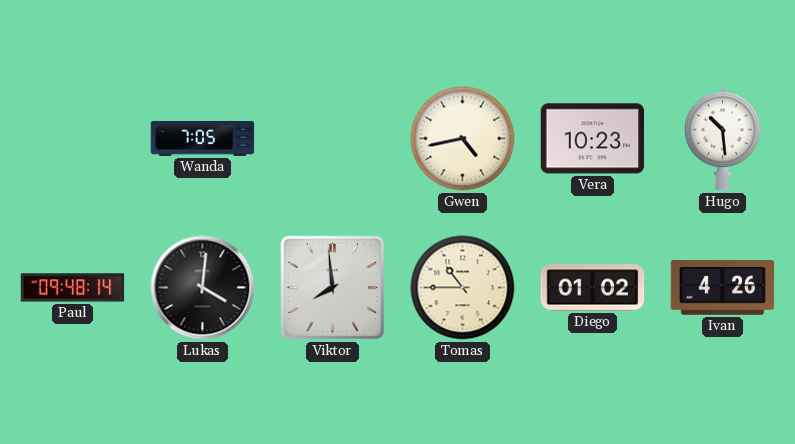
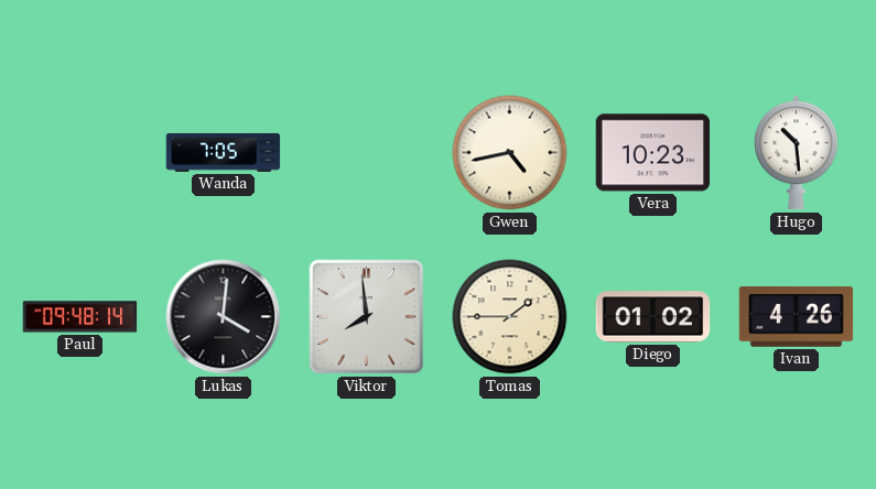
Tomas: 10:45 -> 1:45
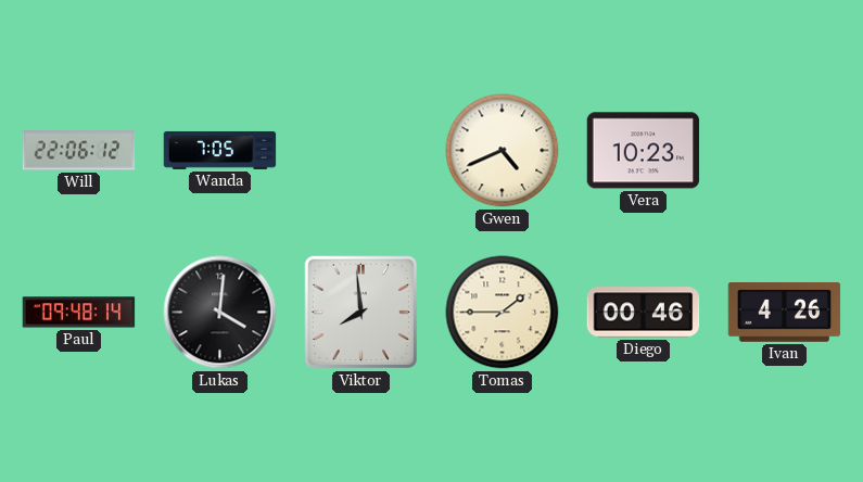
Will: none -> 22:06
Gwen: 4:43 -> 4:41
Hugo: 10:29 -> none
Diego: 01:02 -> 00:46
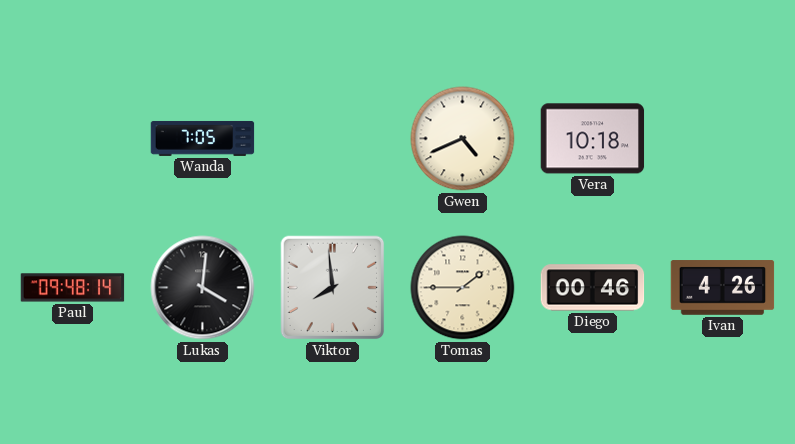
Will: 22:06 -> none
Vera: 10:23 -> 10:18
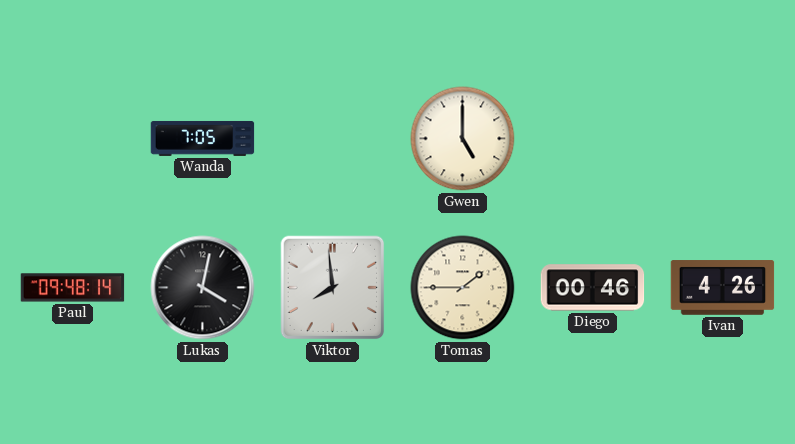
Gwen: 4:41 -> 5:00
Vera: 10:18 -> none
Lukas: 4:01 -> 4:02
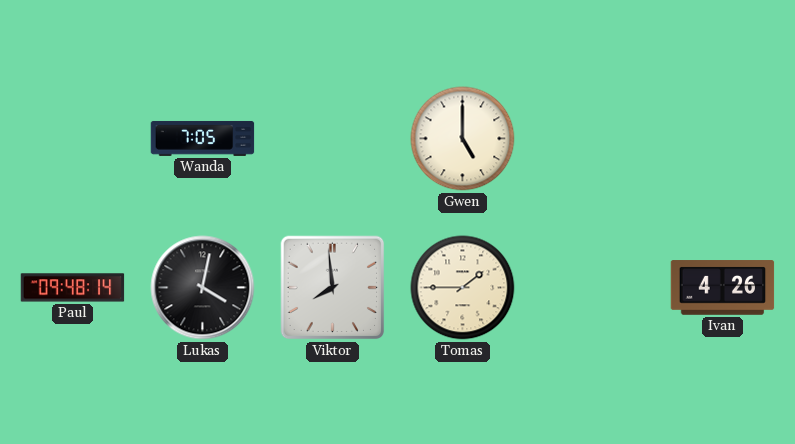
Diego: 00:46 -> none
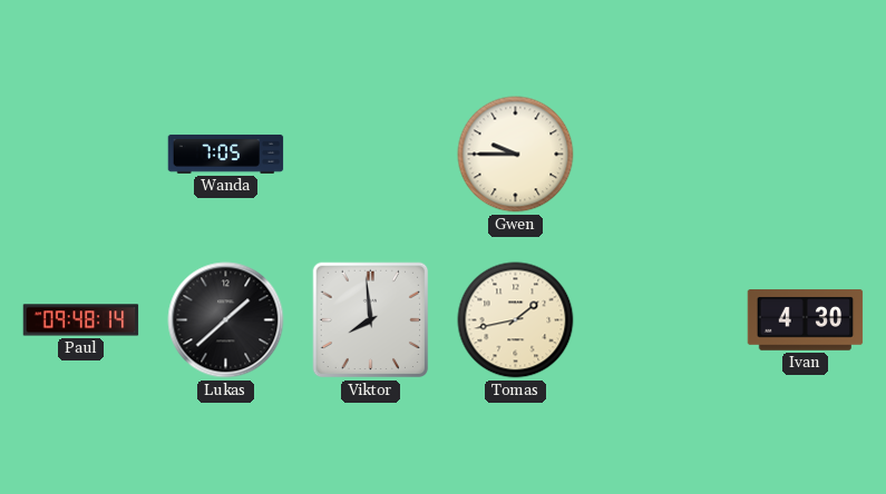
Gwen: 5:00 -> 9:45
Lukas: 4:02 -> 1:38
Tomas: 1:45 -> 1:43
Ivan: 4:26 -> 4:30
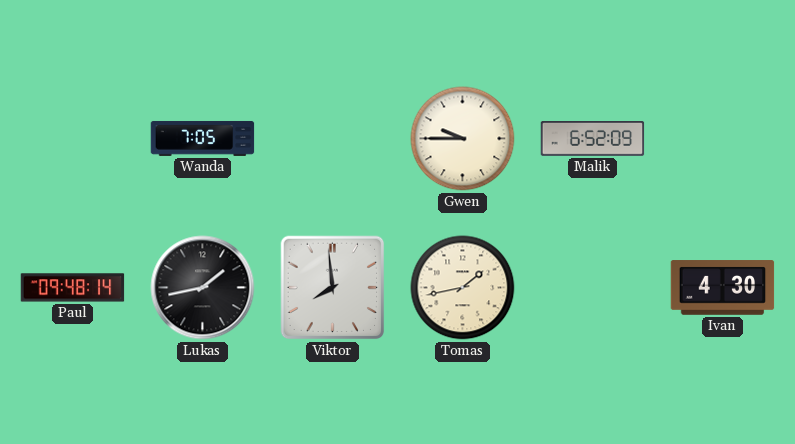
Malik: none -> 6:52
Lukas: 1:38 -> 1:43
